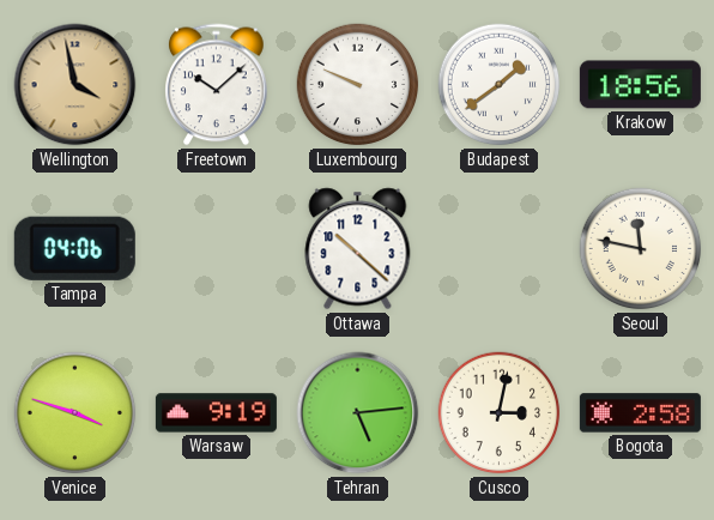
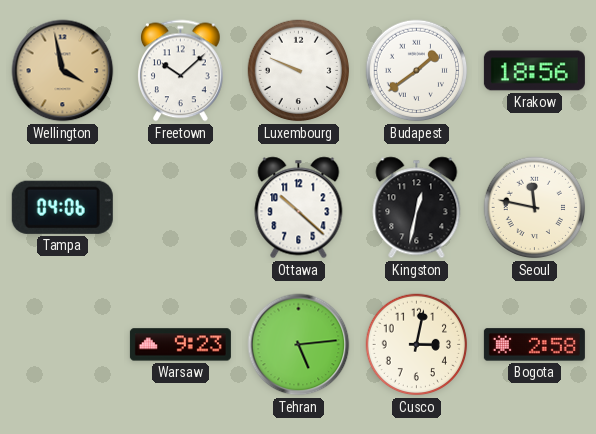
Kingston: none -> 12:32
Venice: 3:48 -> none
Warsaw: 9:19 -> 9:23
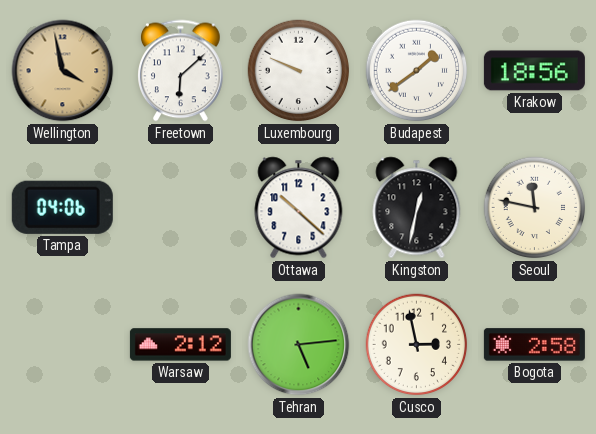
Freetown: 10:08 -> 6:08
Warsaw: 9:23 -> 2:12
Cusco: 3:02 -> 2:58
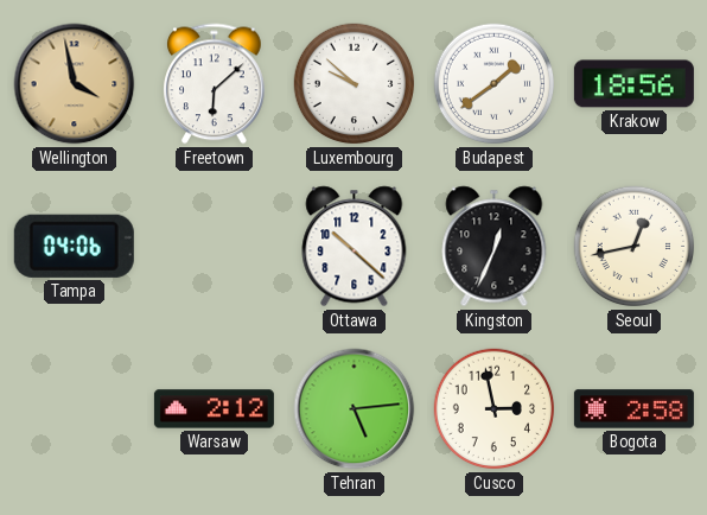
Luxembourg: 9:49 -> 9:52
Kingston: 12:32 -> 12:34
Seoul: 11:47 -> 12:43
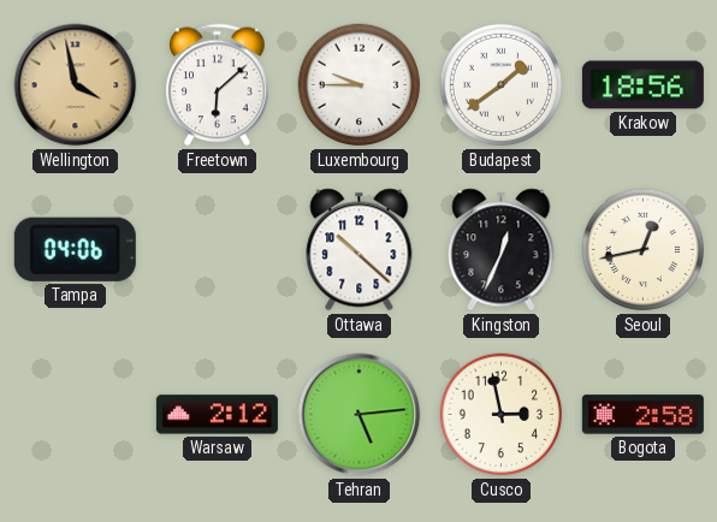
Luxembourg: 9:52 -> 9:45
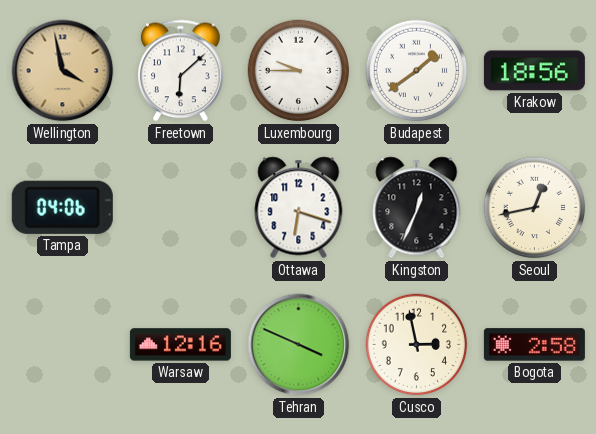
Ottawa: 10:22 -> 6:18
Warsaw: 2:12 -> 12:16
Tehran: 5:14 -> 3:49
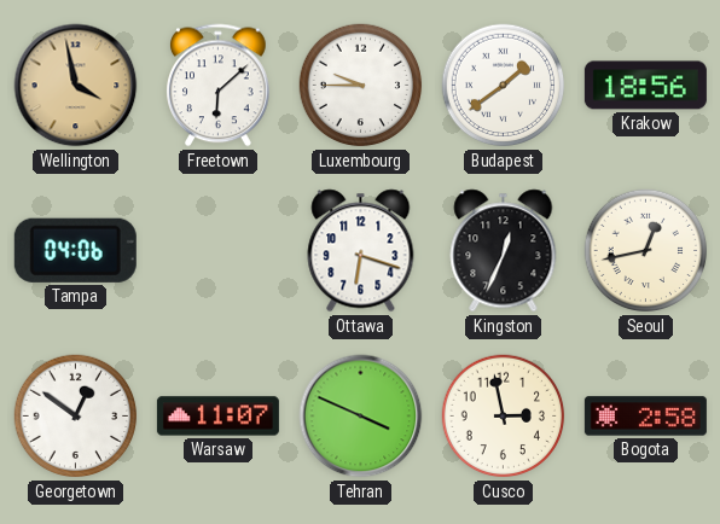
Georgetown: none -> 12:51
Warsaw: 12:16 -> 11:07
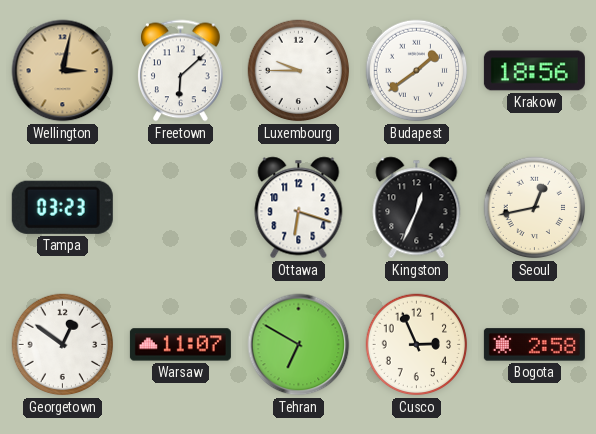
Wellington: 3:58 -> 3:02
Tampa: 04:06 -> 03:23
Tehran: 3:49 -> 6:50
Cusco: 2:58 -> 2:56
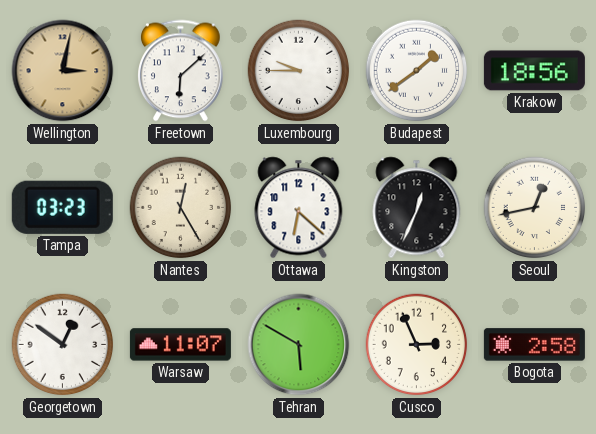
Nantes: none -> 12:25
Ottawa: 6:18 -> 6:22
Tehran: 6:50 -> 5:50
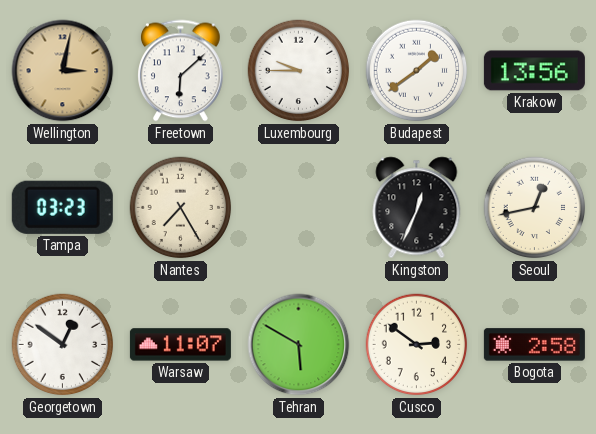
Krakow: 18:56 -> 13:56
Nantes: 12:25 -> 7:25
Ottawa: 6:22 -> none
Cusco: 2:56 -> 2:51
